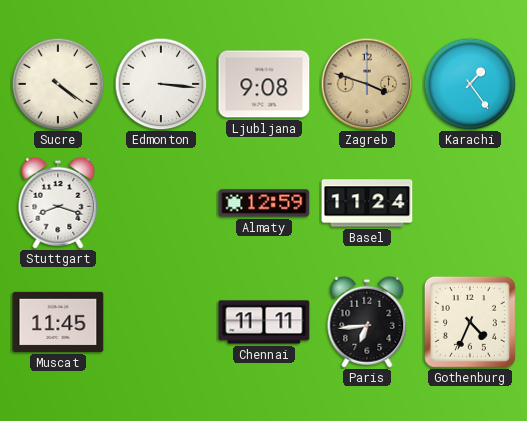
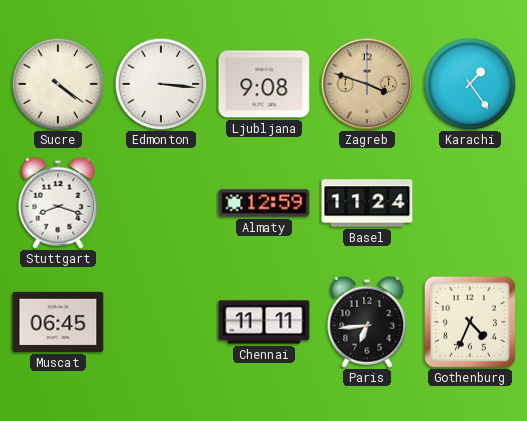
Muscat: 11:45 -> 06:45
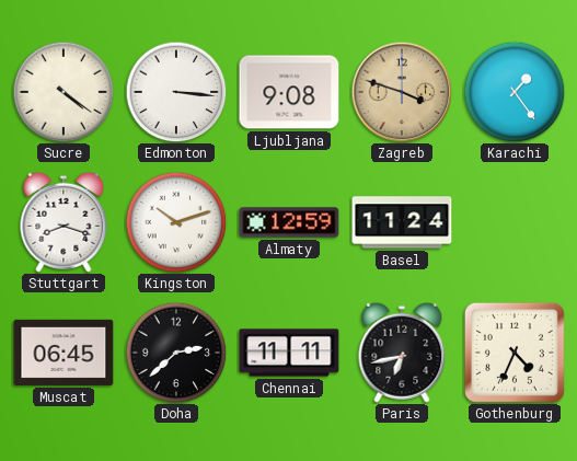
Kingston: none -> 10:12
Doha: none -> 2:38
Paris: 6:44 -> 6:43
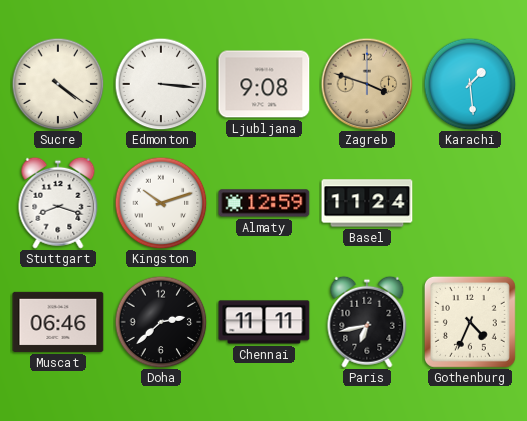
Karachi: 1:24 -> 1:29
Muscat: 06:45 -> 06:46
